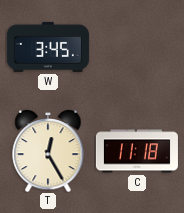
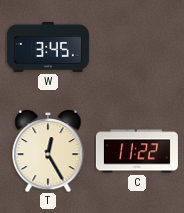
C: 11:18 -> 11:22
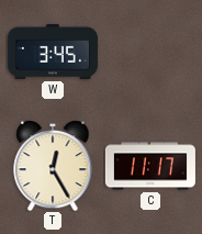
C: 11:22 -> 11:17
